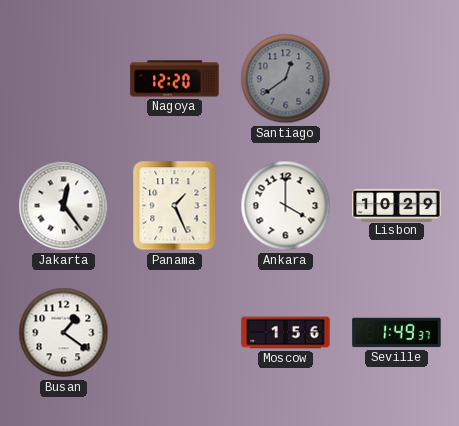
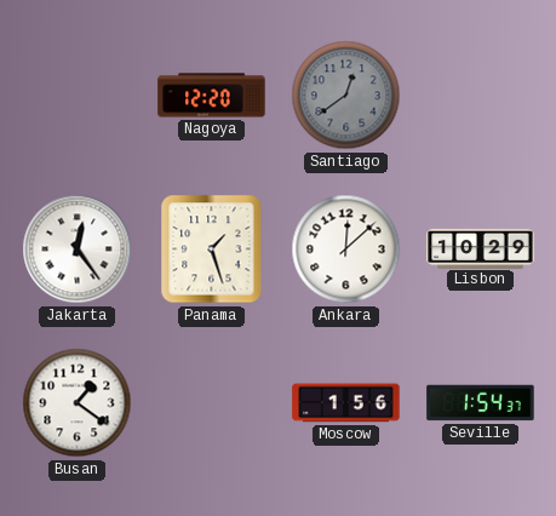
Panama: 1:26 -> 1:27
Ankara: 4:00 -> 12:08
Seville: 1:49 -> 1:54
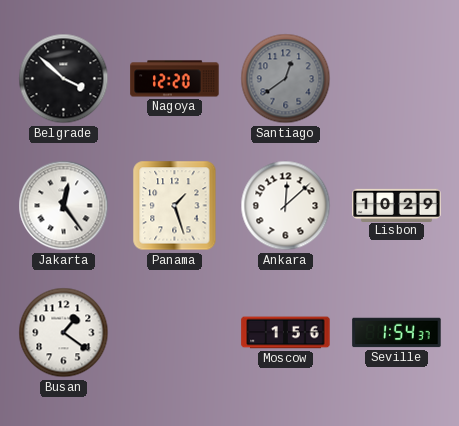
Belgrade: none -> 3:52
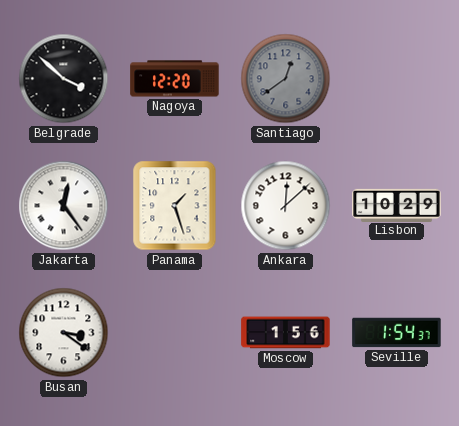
Busan: 1:21 -> 3:21
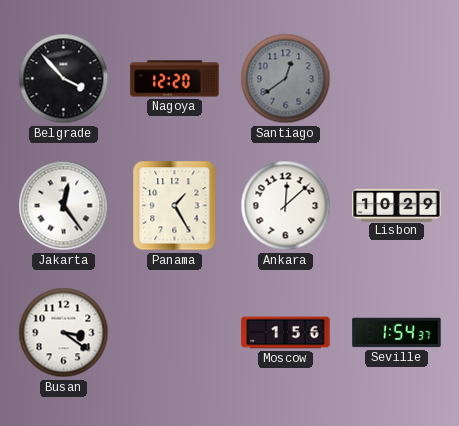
Belgrade: 3:52 -> 3:53
Panama: 1:27 -> 1:25
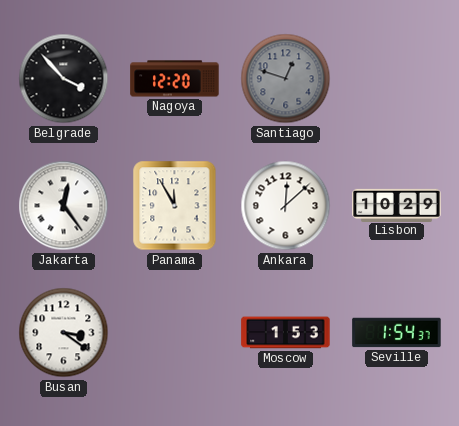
Santiago: 12:39 -> 12:48
Panama: 1:25 -> 11:55
Moscow: 1:56 -> 1:53
